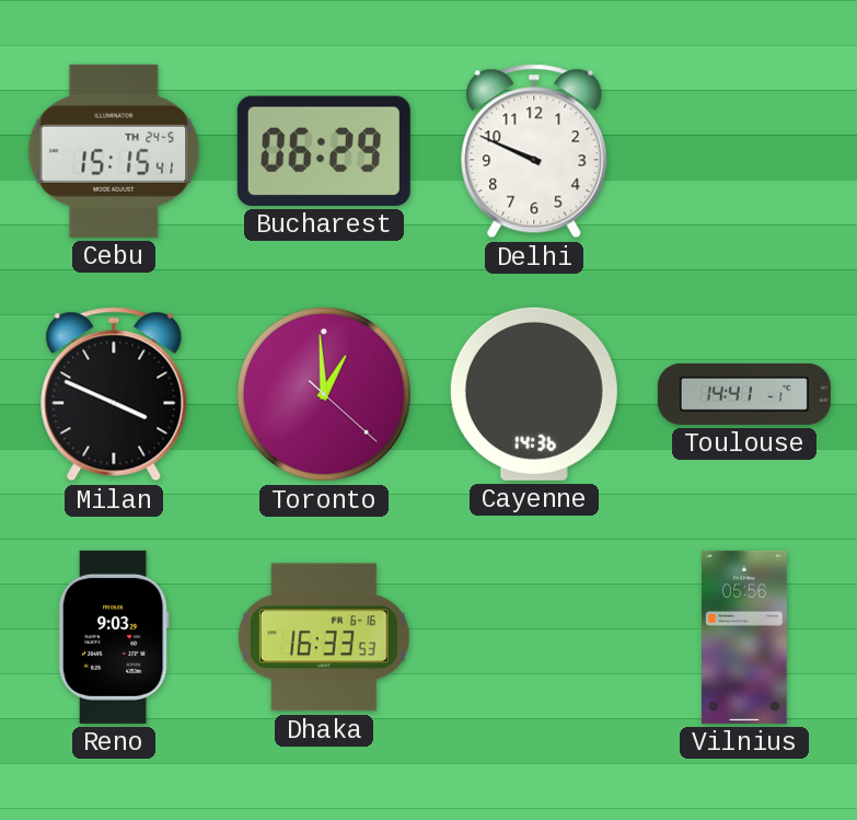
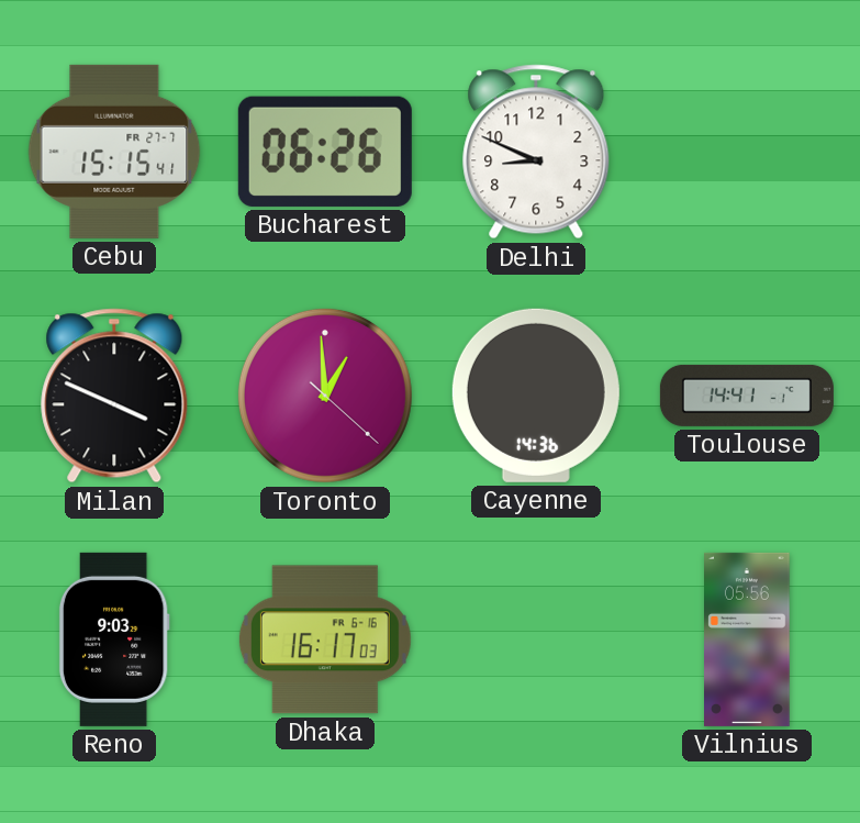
Cebu date: TH 24-5 -> FR 27-7
Bucharest: 06:29 -> 06:26
Delhi: 9:49 -> 8:49
Dhaka: 16:33 -> 16:17
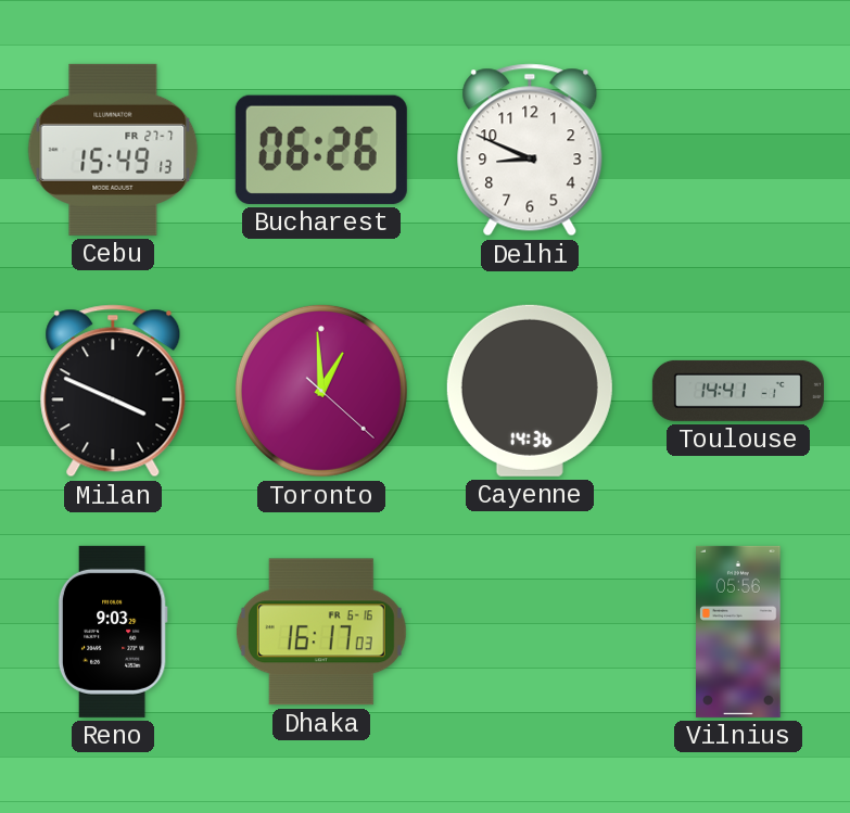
Cebu: 15:15 -> 15:49
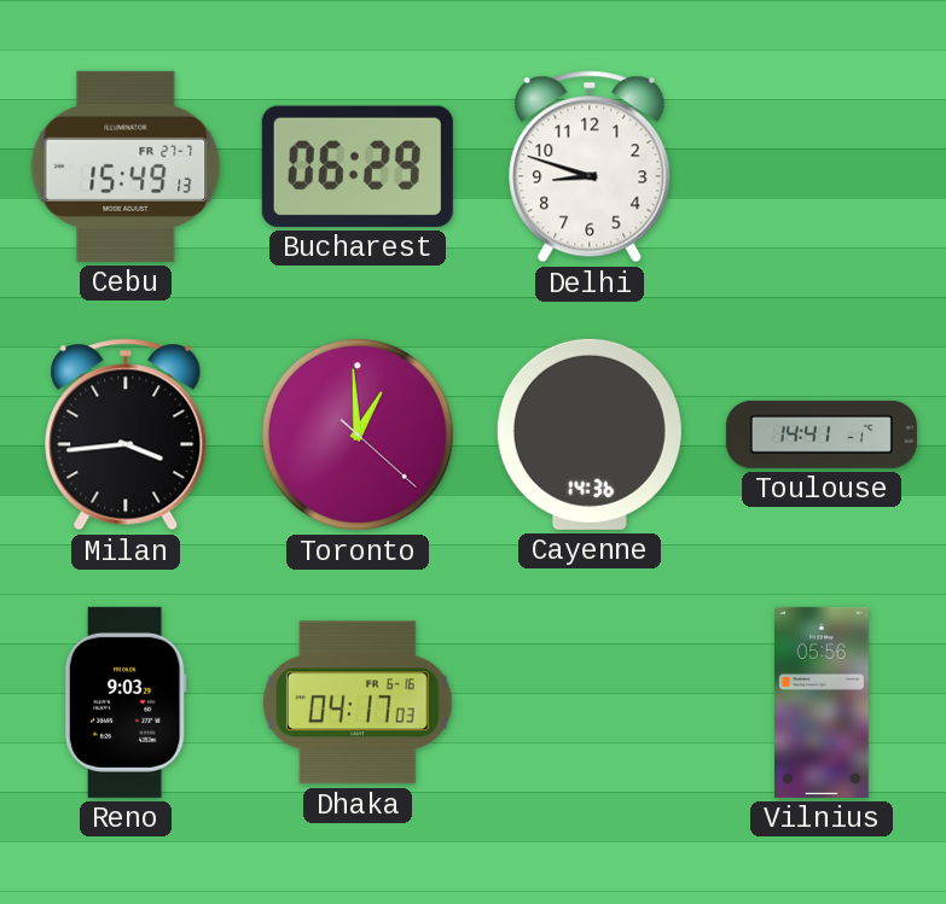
Bucharest: 06:26 -> 06:29
Delhi: 8:49 -> 8:48
Milan: 3:49 -> 3:44
Dhaka: 16:17 -> 04:17
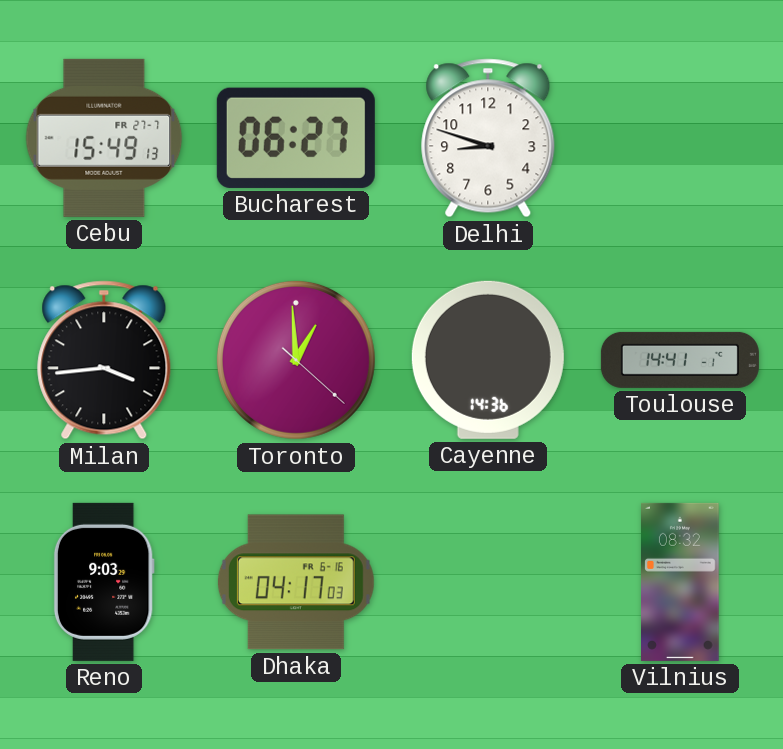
Bucharest: 06:29 -> 06:27
Vilnius: 05:56 -> 08:32
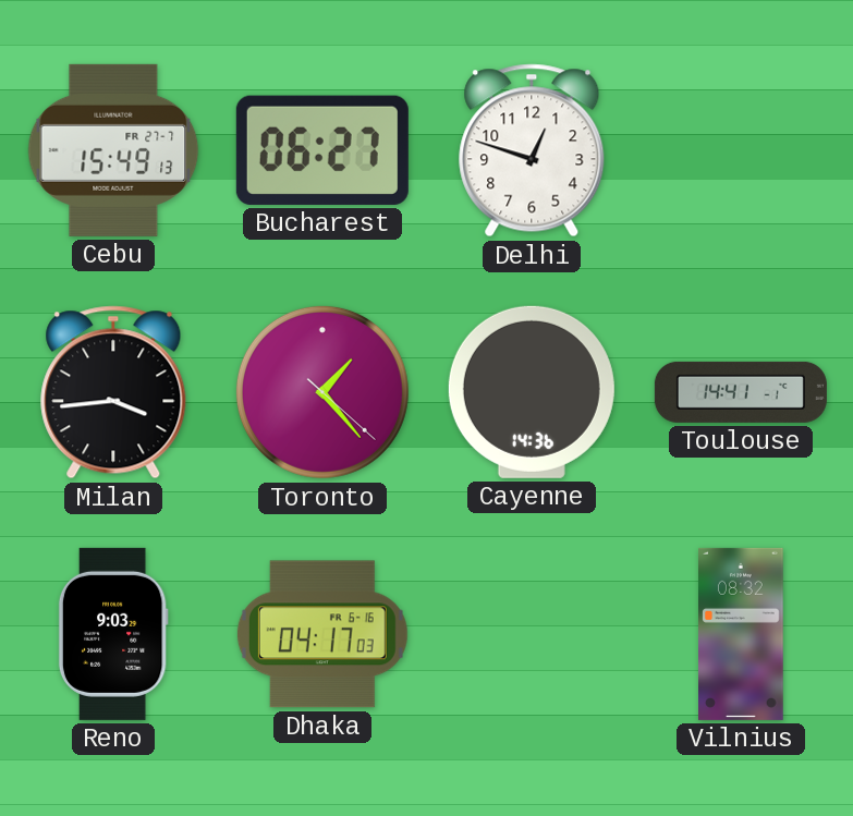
Delhi: 8:48 -> 12:48
Toronto: 12:59 -> 1:23
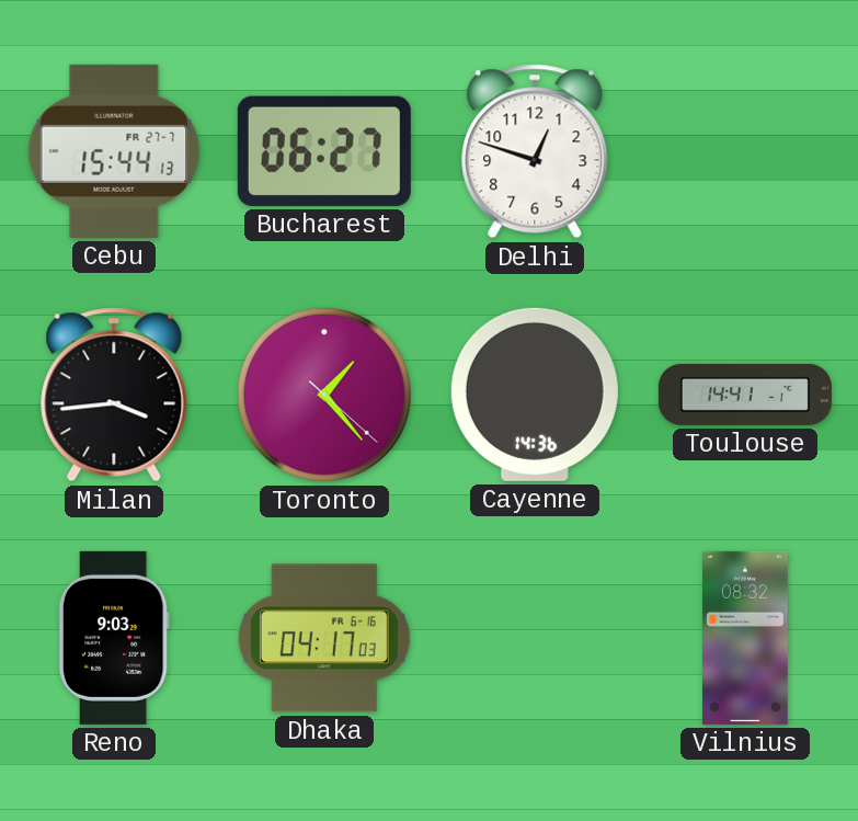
Cebu: 15:49 -> 15:44
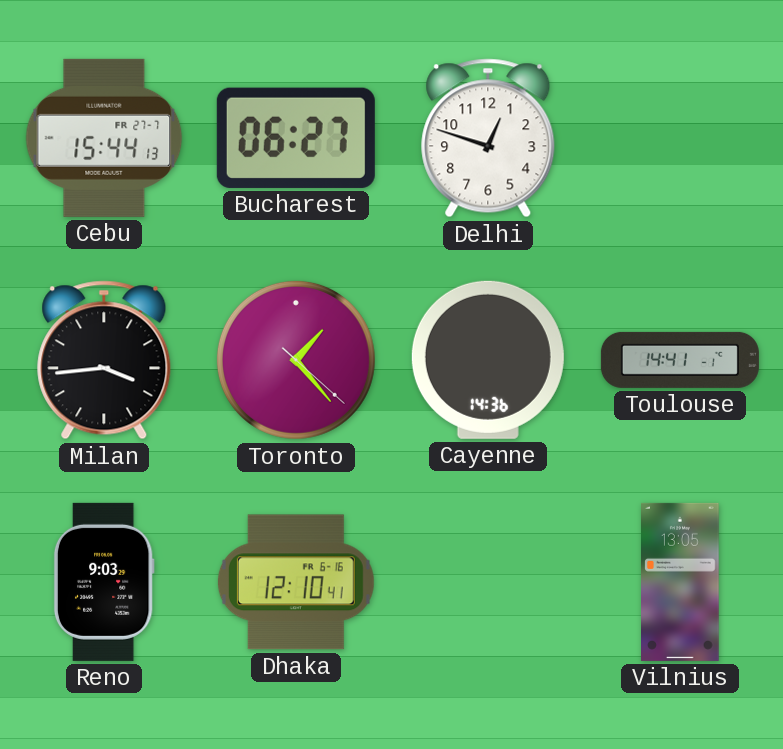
Dhaka: 04:17 -> 12:10
Vilnius: 08:32 -> 13:05
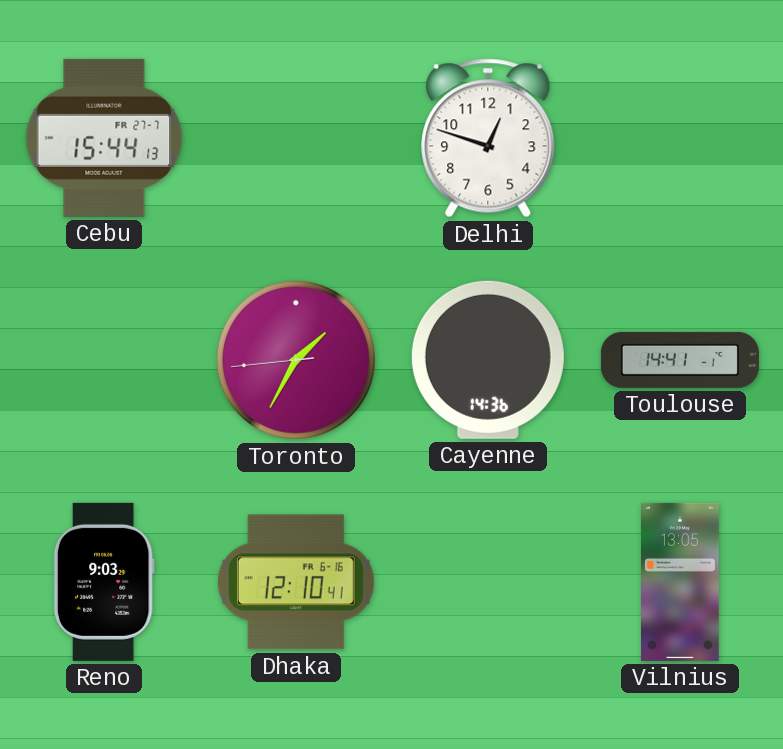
Bucharest: 06:27 -> none
Milan: 3:44 -> none
Toronto: 1:23 -> 1:34
